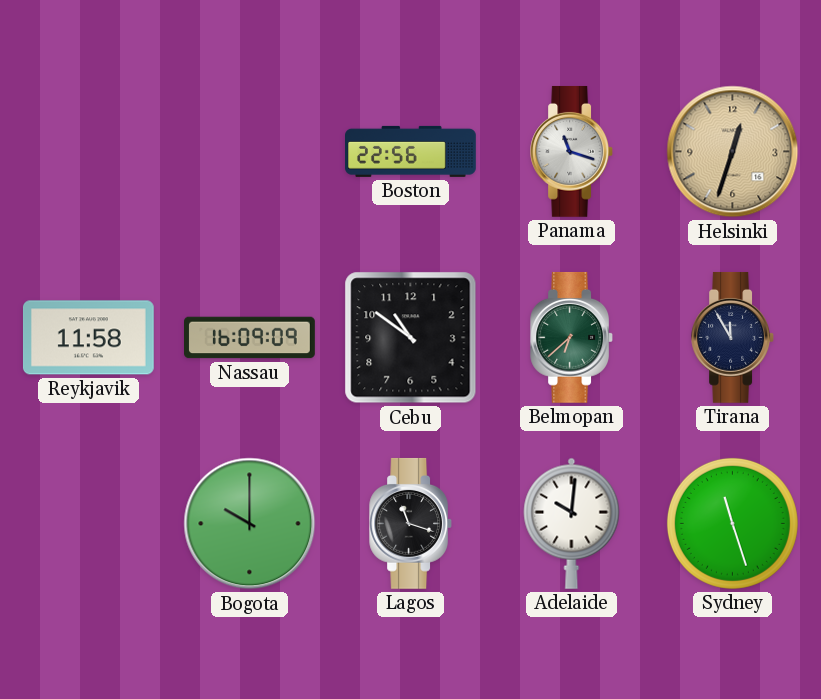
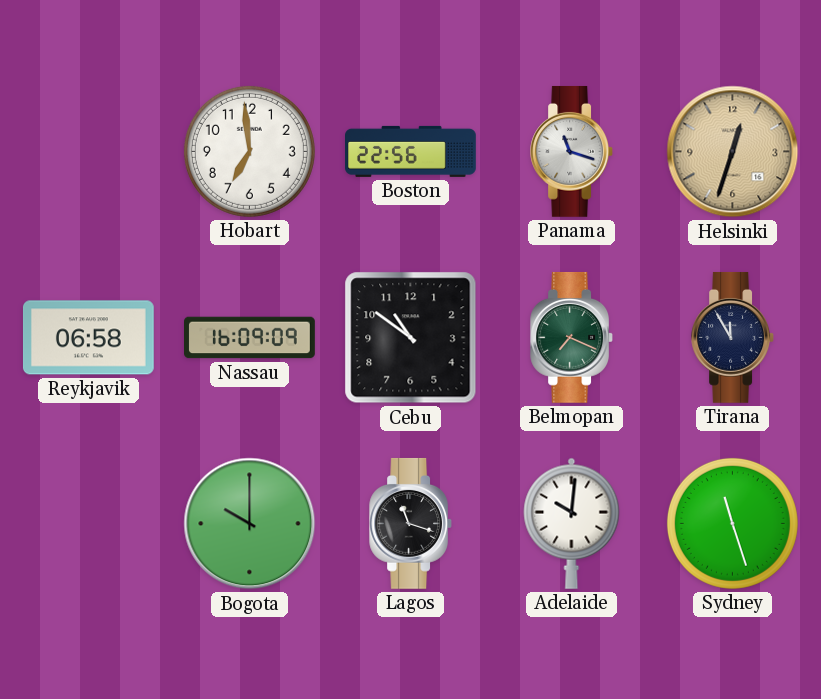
Hobart: none -> 6:59
Reykjavik: 11:58 -> 06:58
Belmopan: 6:38 -> 7:19
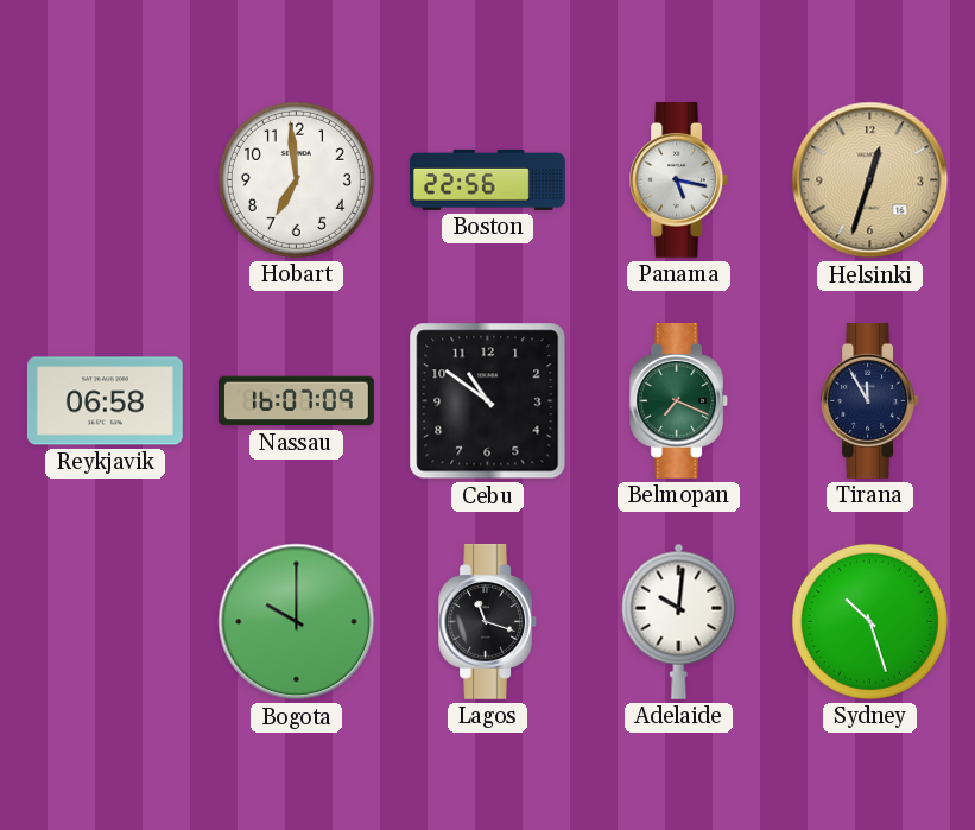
Panama: 11:18 -> 5:17
Nassau: 16:09 -> 16:07
Sydney: 11:27 -> 10:27
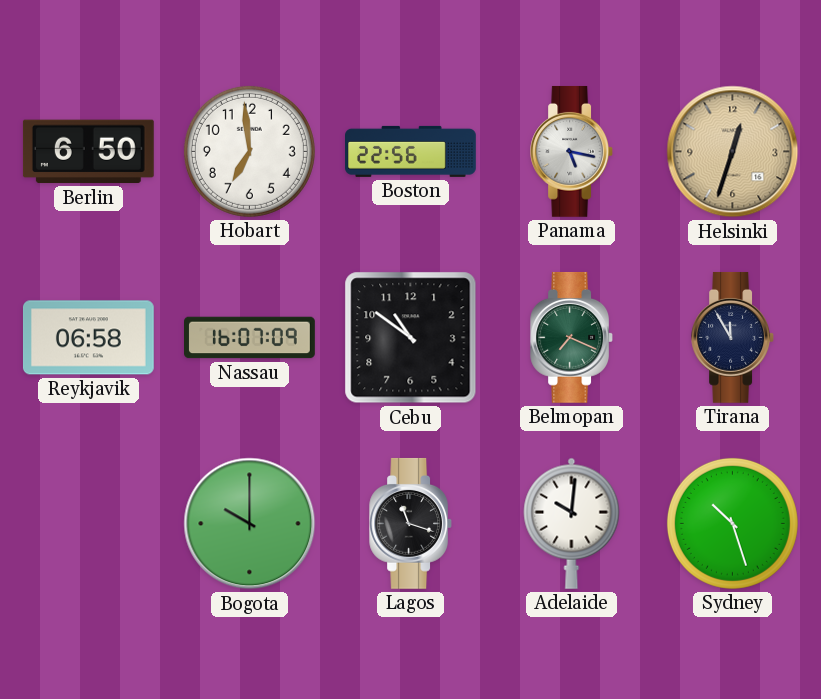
Berlin: none -> 6:50
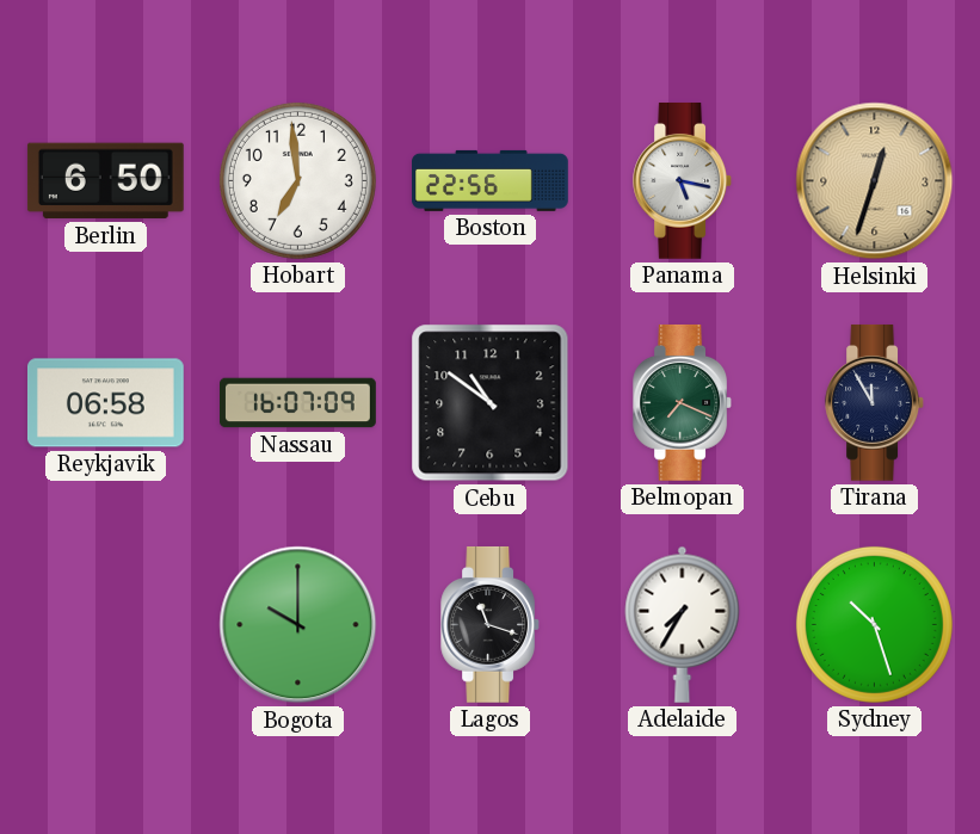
Adelaide: 10:01 -> 7:35
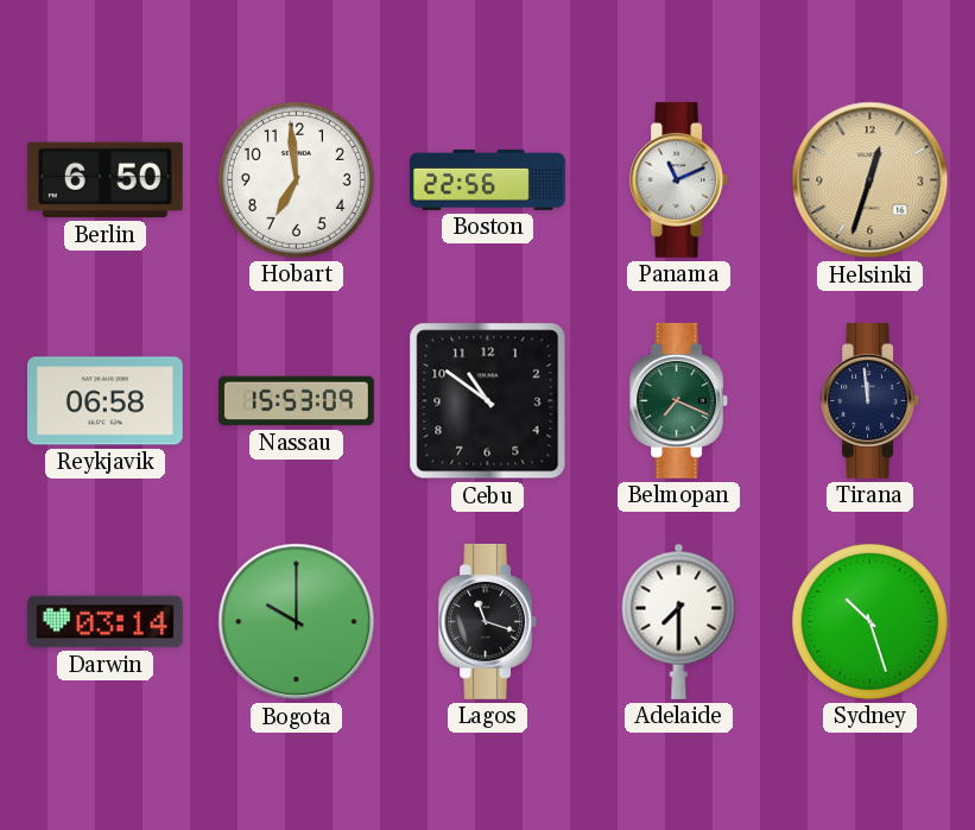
Panama: 5:17 -> 11:11
Nassau: 16:07 -> 15:53
Tirana: 11:55 -> 11:59
Darwin: none -> 03:14
Adelaide: 7:35 -> 7:30
